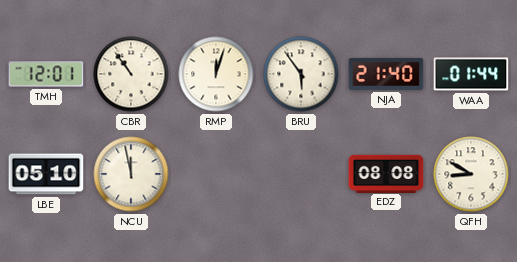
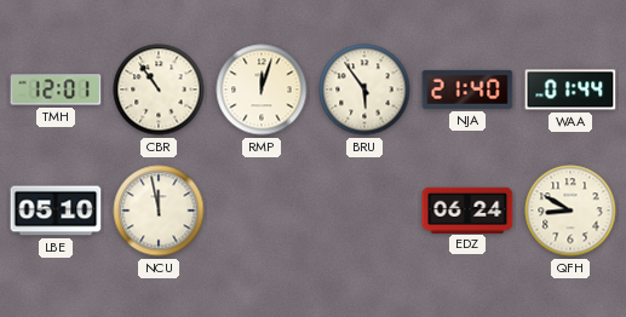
EDZ: 08:08 -> 06:24
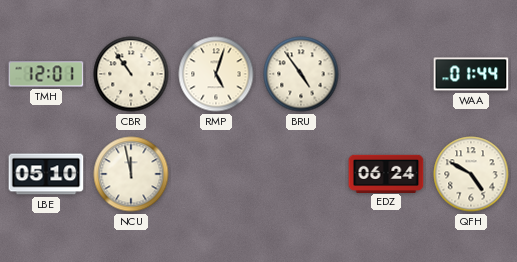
RMP: 12:03 -> 5:03
BRU: 5:54 -> 4:54
NJA: 21:40 -> none
QFH: 8:50 -> 4:50
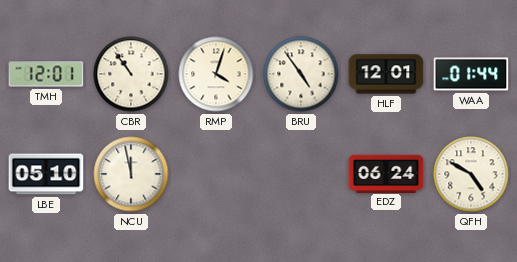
RMP: 5:03 -> 4:03
HLF: none -> 12:01
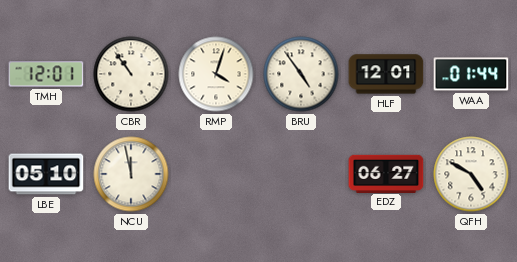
EDZ: 06:24 -> 06:27
